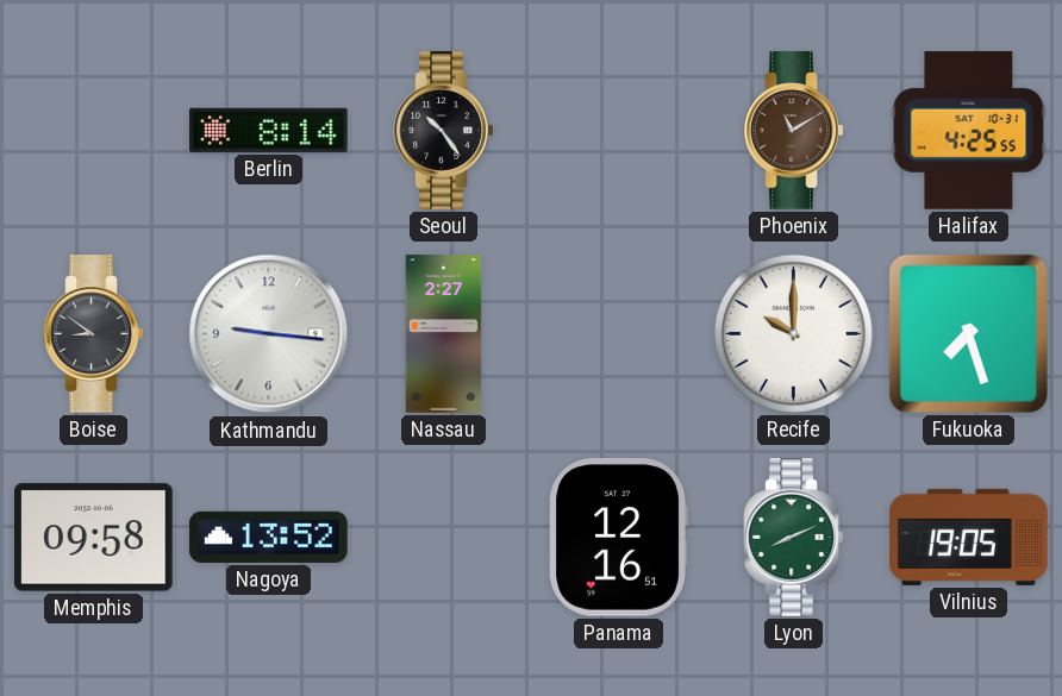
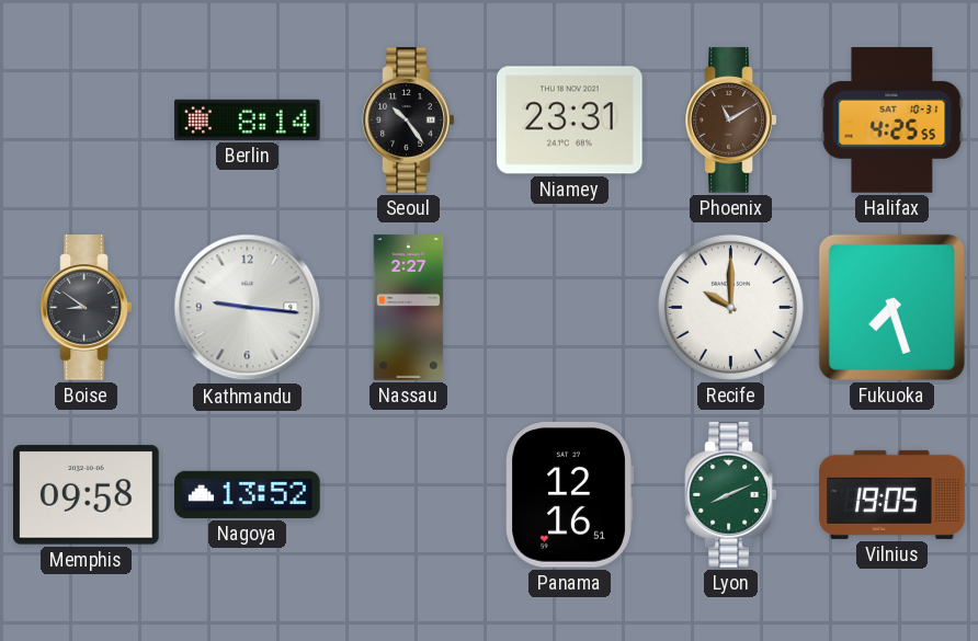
Niamey: none -> 23:31
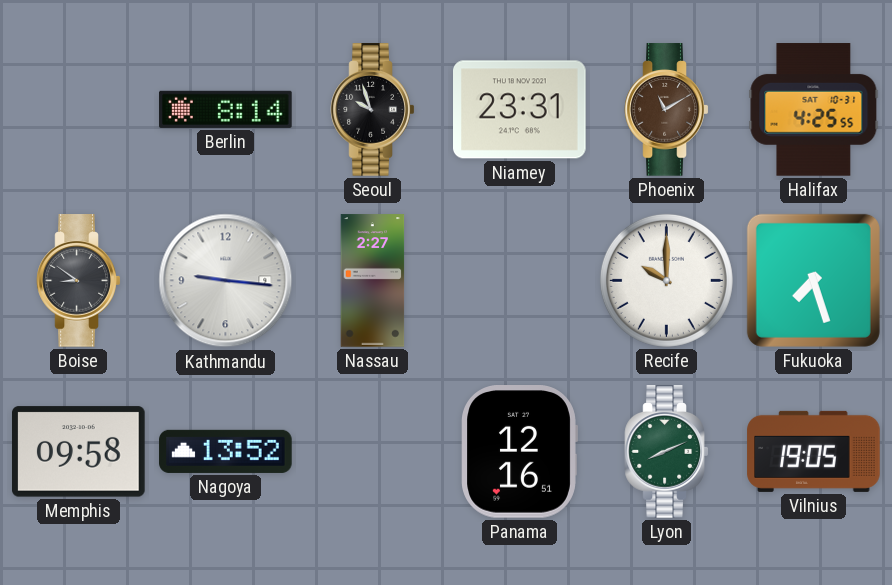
Seoul: 10:24 -> 9:57
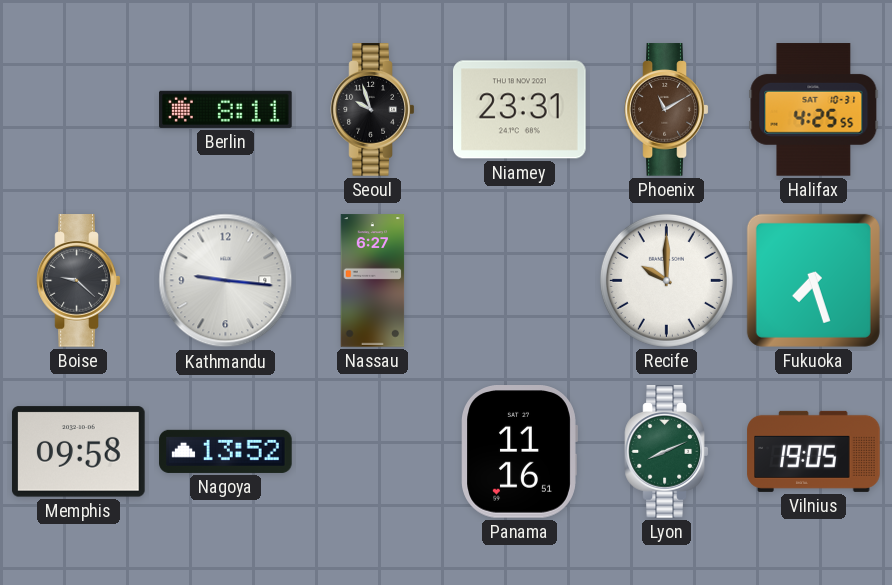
Berlin: 8:14 -> 8:11
Boise: 8:51 -> 9:22
Nassau: 2:27 -> 6:27
Panama: 12:16 -> 11:16
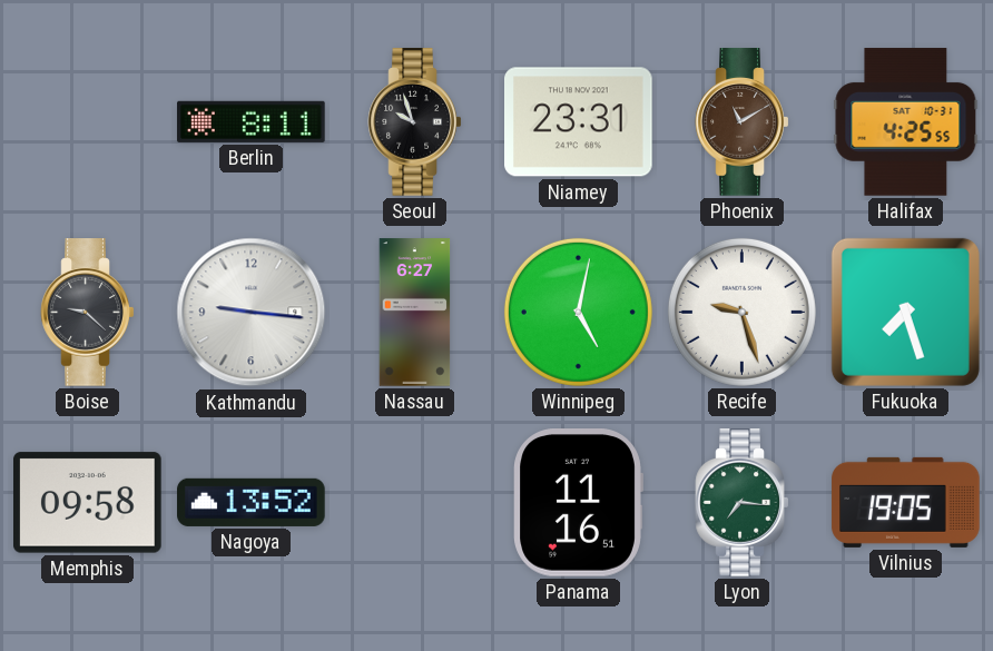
Winnipeg: none -> 5:02
Recife: 10:00 -> 9:27
Lyon: 8:11 -> 7:16
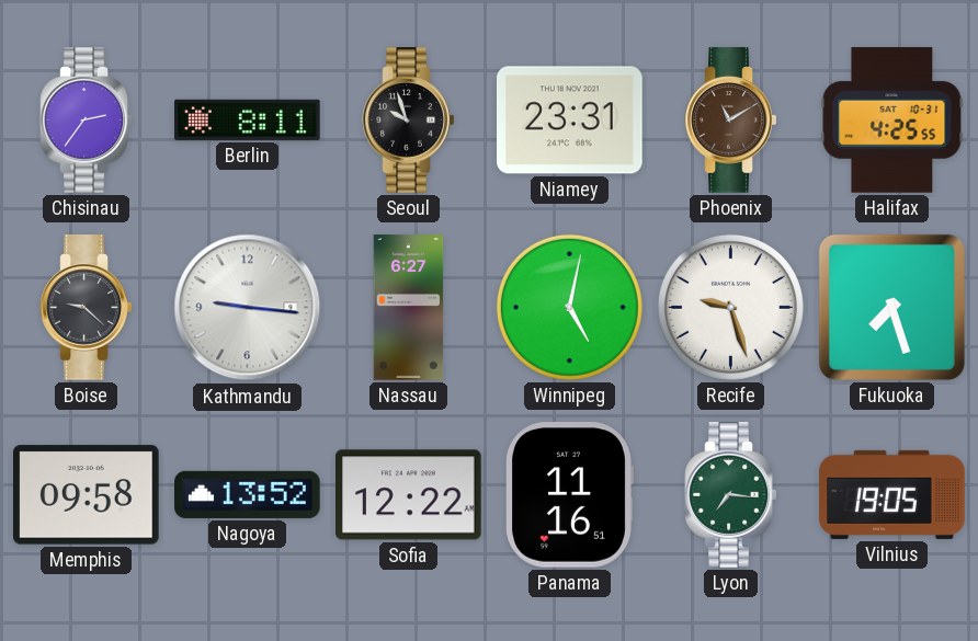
Chisinau: none -> 2:36
Sofia: none -> 12:22
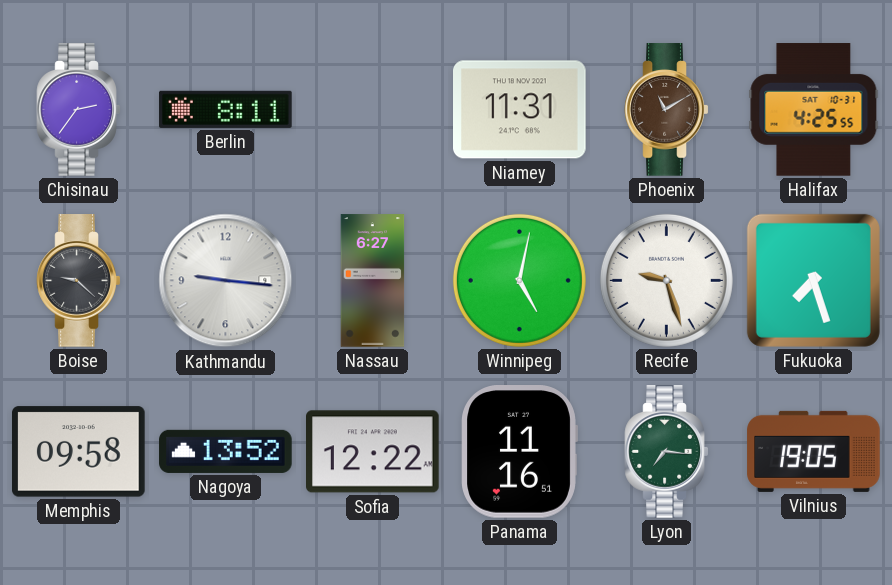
Seoul: 9:57 -> none
Niamey: 23:31 -> 11:31
